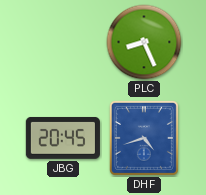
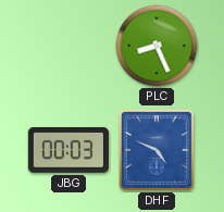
JBG: 20:45 -> 00:03
DHF: 4:42 -> 4:49
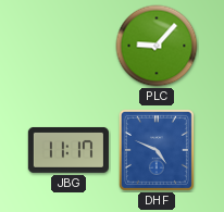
PLC: 8:26 -> 9:07
JBG: 00:03 -> 11:17
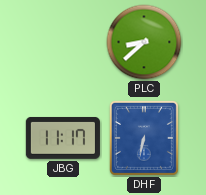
PLC: 9:07 -> 8:38
DHF: 4:49 -> 6:32
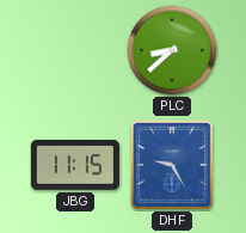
JBG: 11:17 -> 11:15
DHF: 6:32 -> 9:25
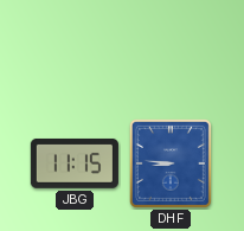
PLC: 8:38 -> none
DHF: 9:25 -> 8:46
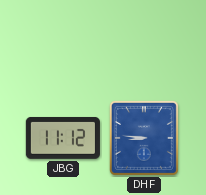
JBG: 11:15 -> 11:12
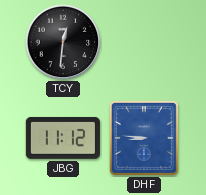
TCY: none -> 12:31
